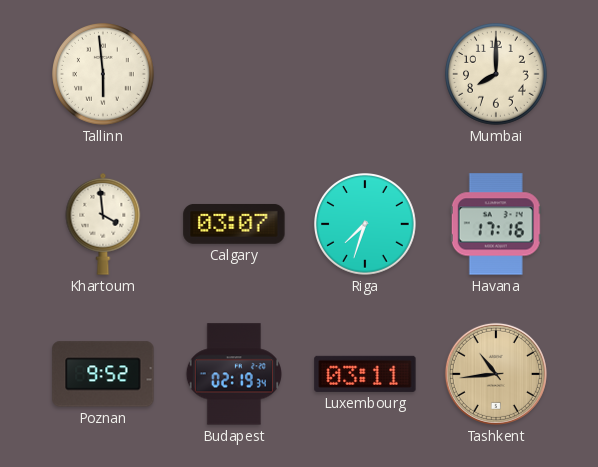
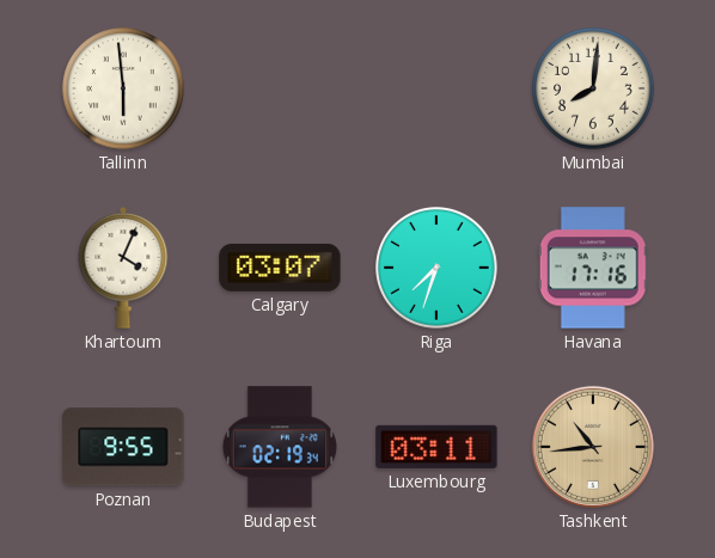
Mumbai: 8:00 -> 8:01
Khartoum: 3:59 -> 4:04
Poznan: 9:52 -> 9:55
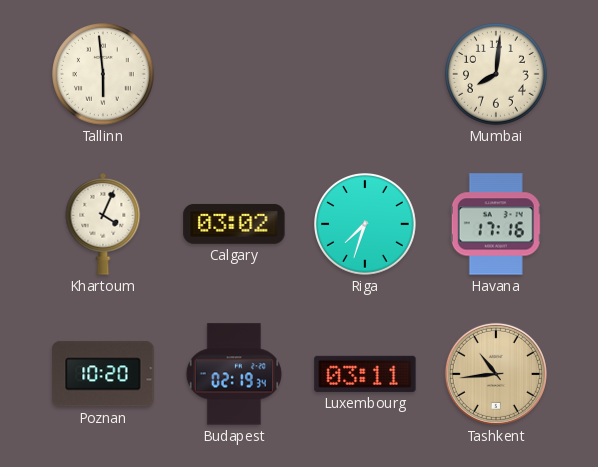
Calgary: 03:07 -> 03:02
Poznan: 9:55 -> 10:20
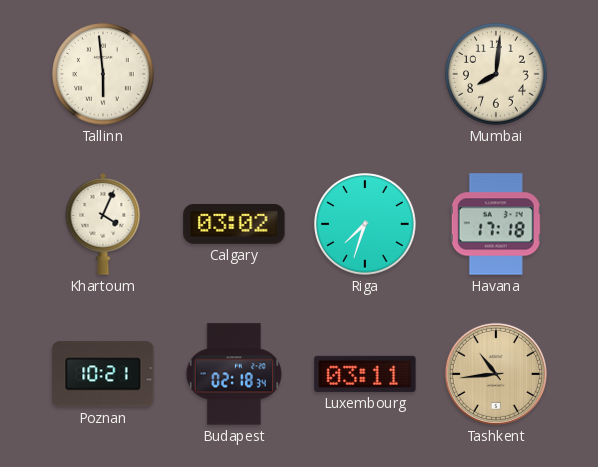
Havana: 17:16 -> 17:18
Poznan: 10:20 -> 10:21
Budapest: 02:19 -> 02:18
